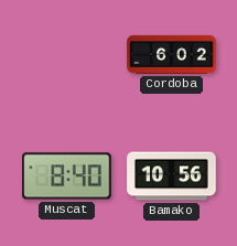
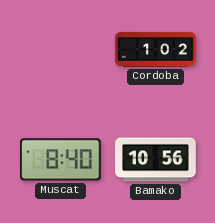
Cordoba: 6:02 -> 1:02
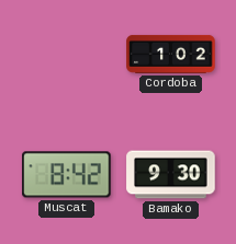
Muscat: 8:40 -> 8:42
Bamako: 10:56 -> 9:30
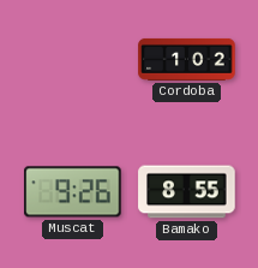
Muscat: 8:42 -> 9:26
Bamako: 9:30 -> 8:55
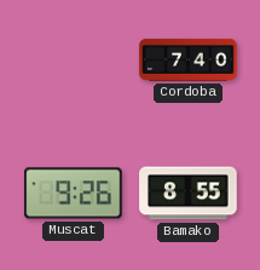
Cordoba: 1:02 -> 7:40
